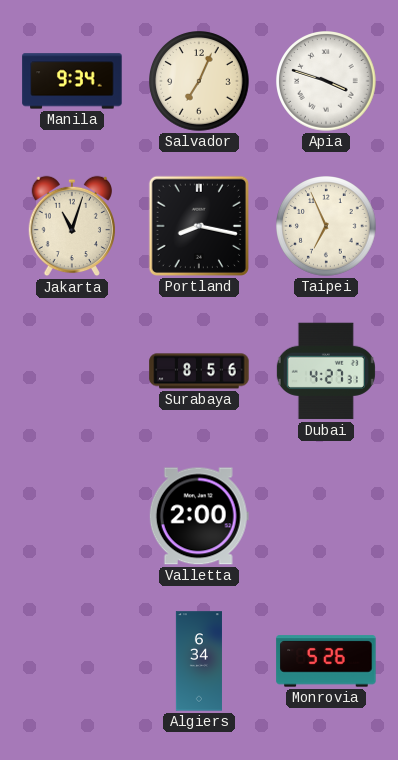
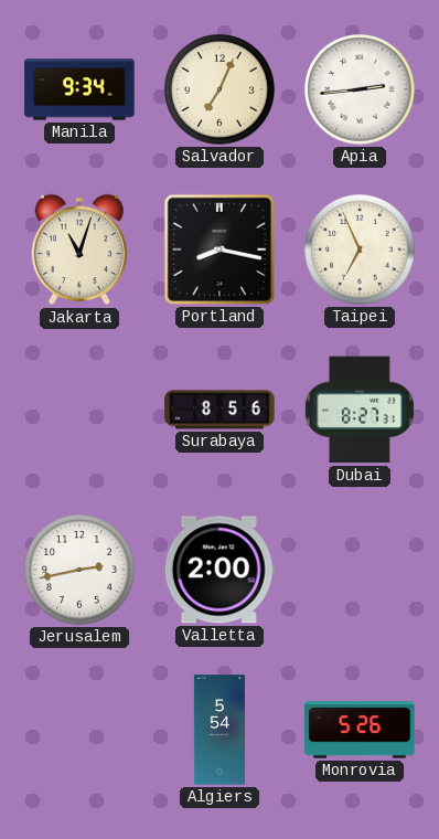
Apia: 3:48 -> 2:44
Dubai: 4:27 -> 8:27
Jerusalem: none -> 2:43
Algiers: 6:34 -> 5:54
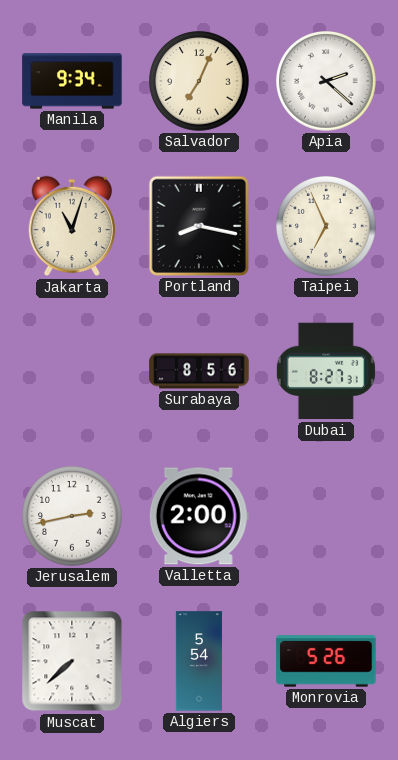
Apia: 2:44 -> 2:22
Muscat: none -> 7:38
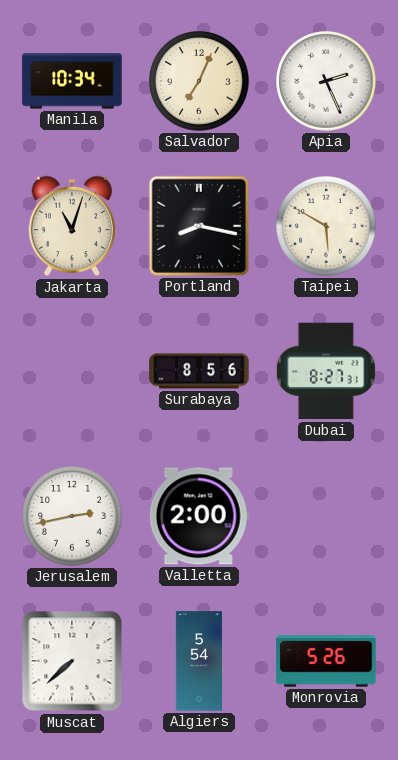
Manila: 9:34 -> 10:34
Apia: 2:22 -> 2:26
Taipei: 6:56 -> 5:50
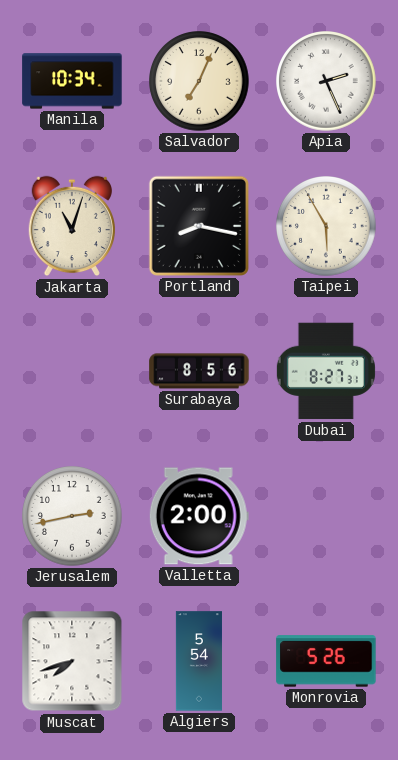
Taipei: 5:50 -> 5:55
Muscat: 7:38 -> 7:42
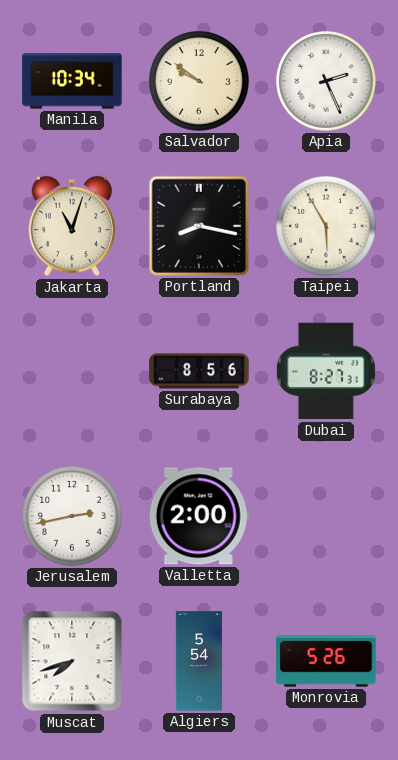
Salvador: 7:04 -> 9:51
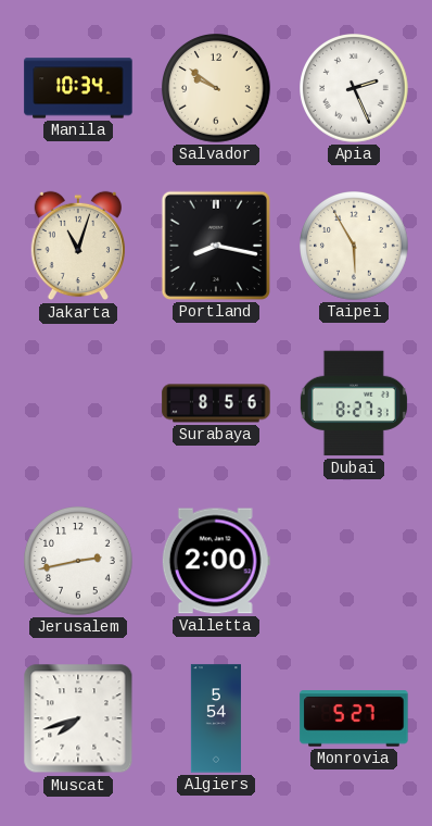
Monrovia: 5:26 -> 5:27
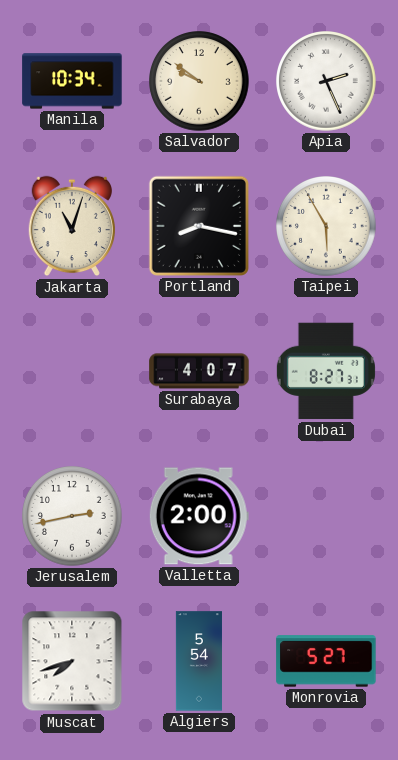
Surabaya: 8:56 -> 4:07
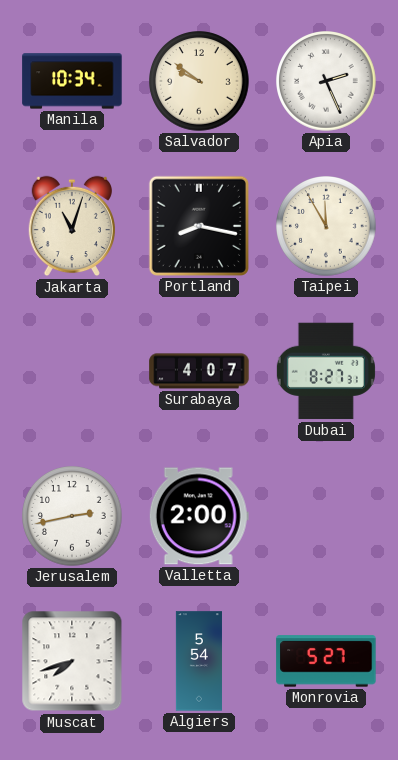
Taipei: 5:55 -> 11:55
